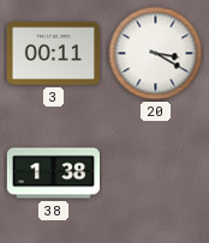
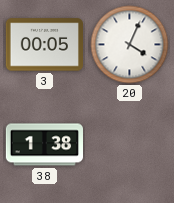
3: 00:11 -> 00:05
20: 3:20 -> 4:04
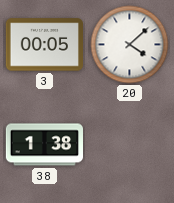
20: 4:04 -> 4:08
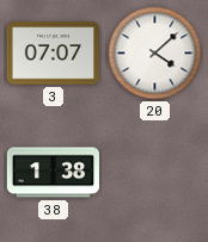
3: 00:05 -> 07:07
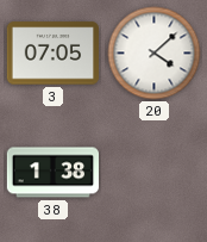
3: 07:07 -> 07:05
